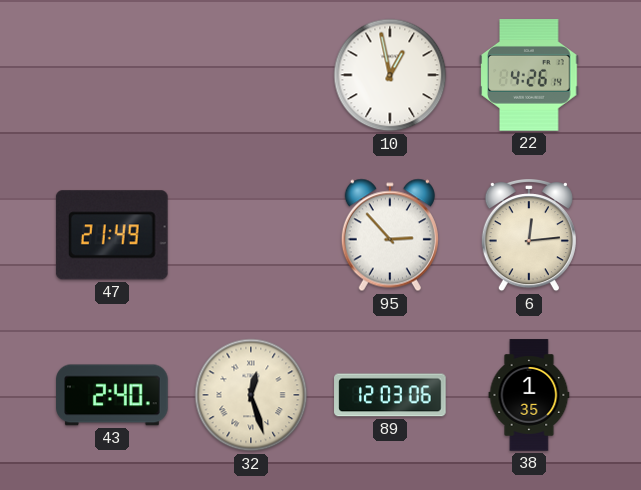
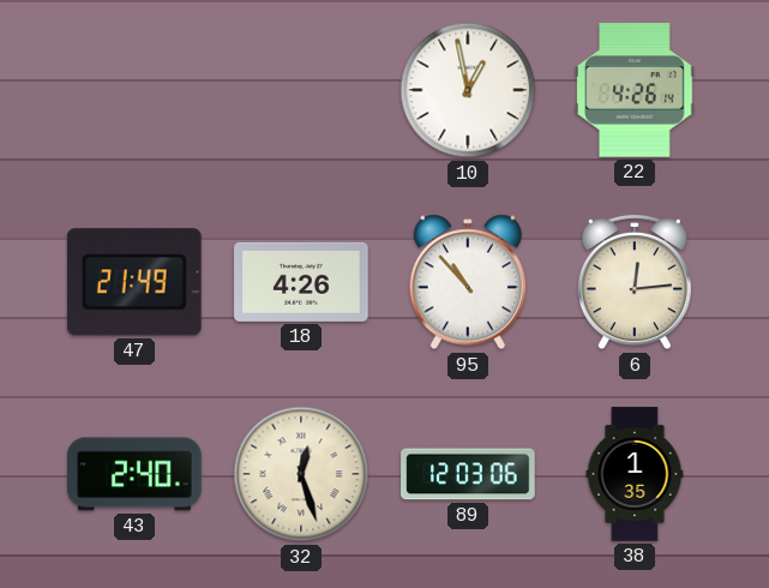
18: none -> 4:26
95: 2:53 -> 10:53
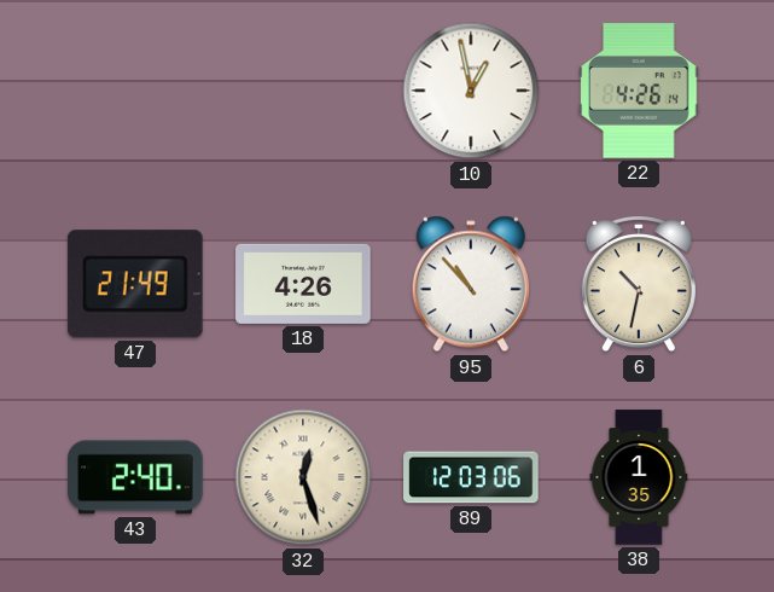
6: 12:14 -> 10:32
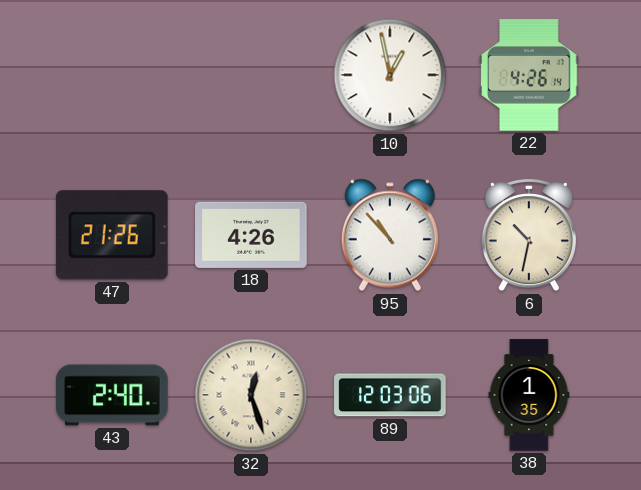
47: 21:49 -> 21:26
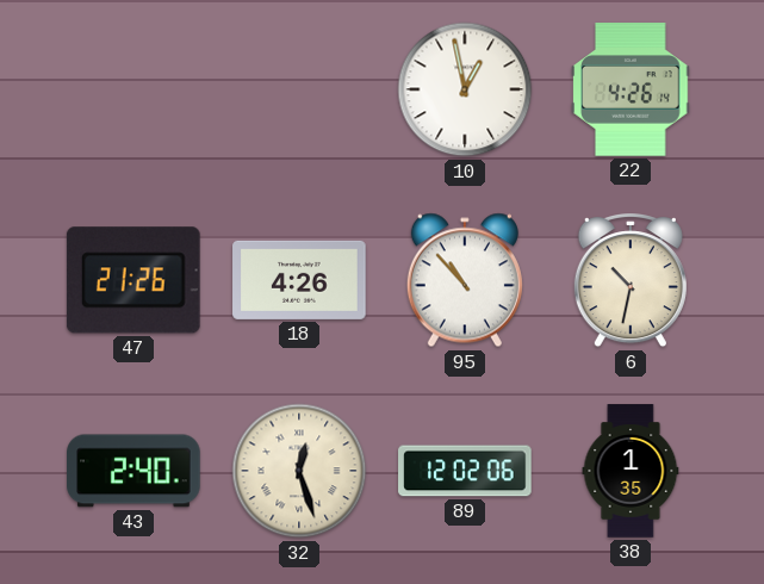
89: 12:03 -> 12:02
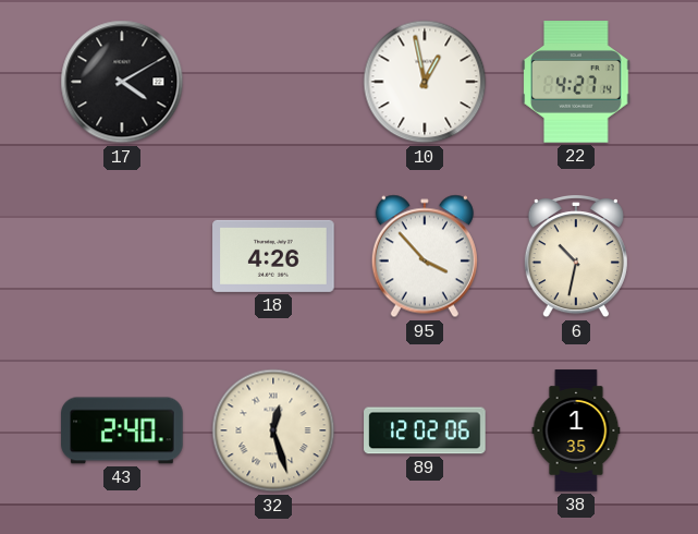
17: none -> 4:10
22: 4:26 -> 4:27
47: 21:26 -> none
95: 10:53 -> 3:53
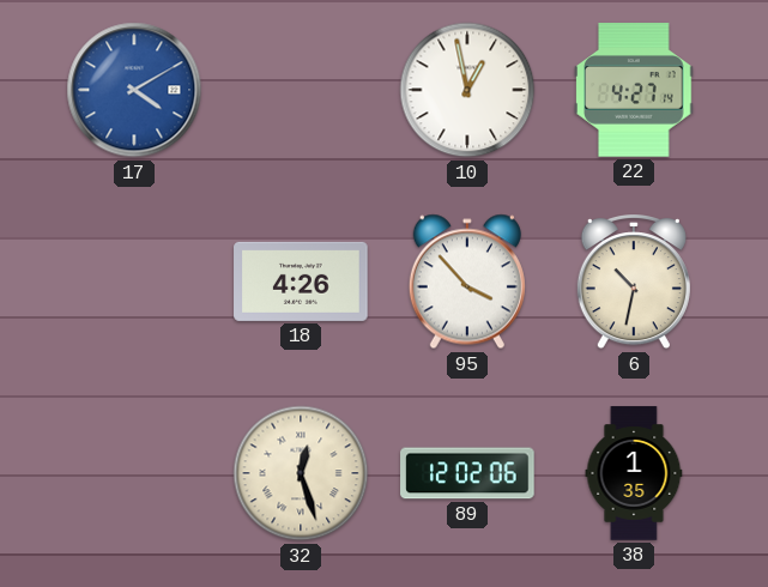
17 dial: black -> blue
43: 2:40 -> none
